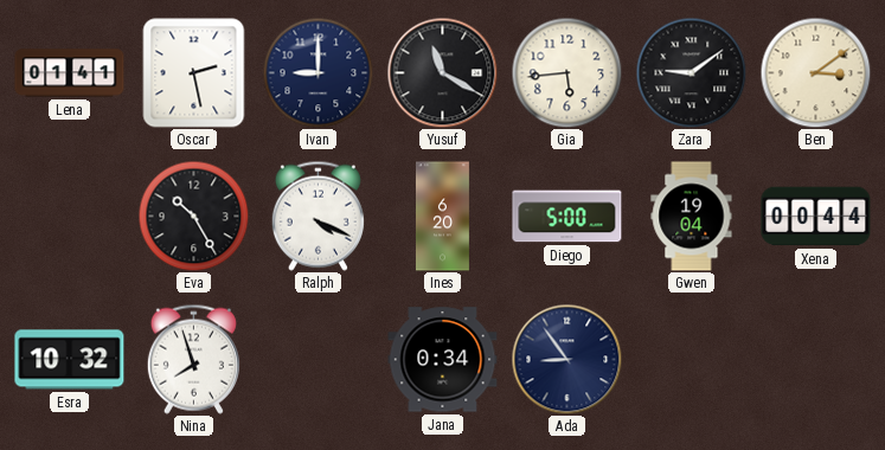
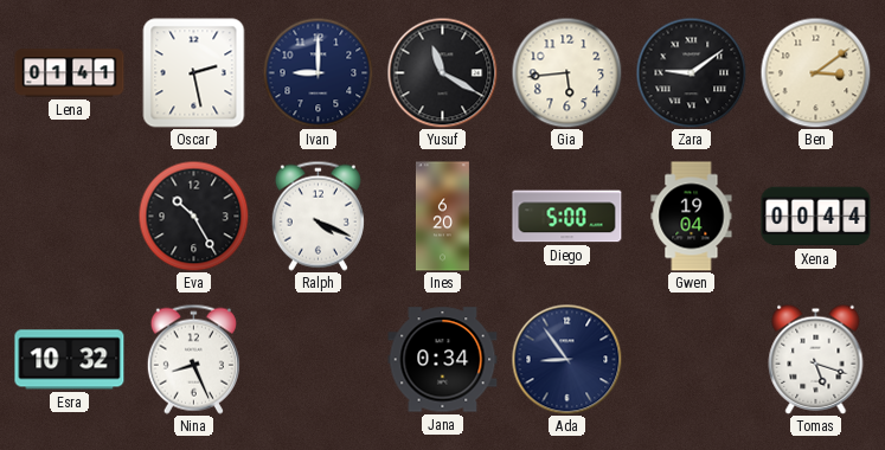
Nina: 7:57 -> 8:26
Tomas: none -> 5:18
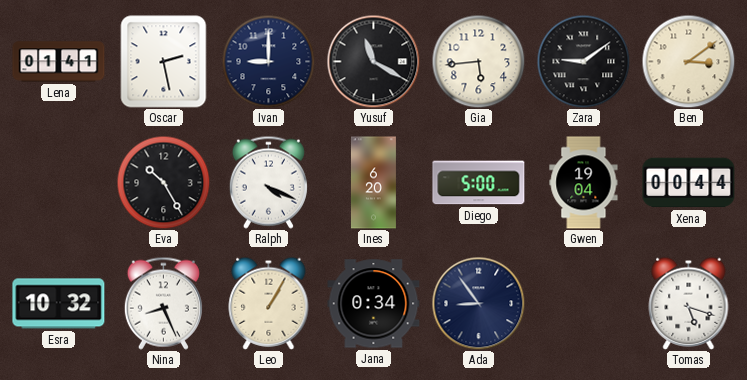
Leo: none -> 1:05
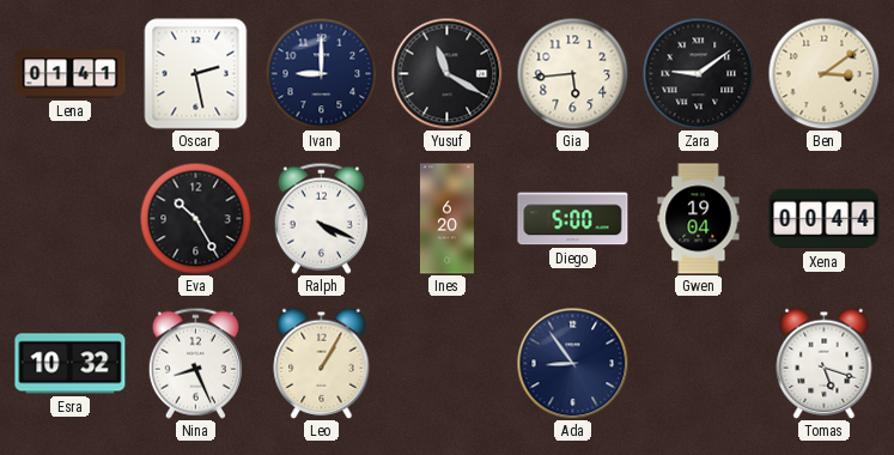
Jana: 0:34 -> none
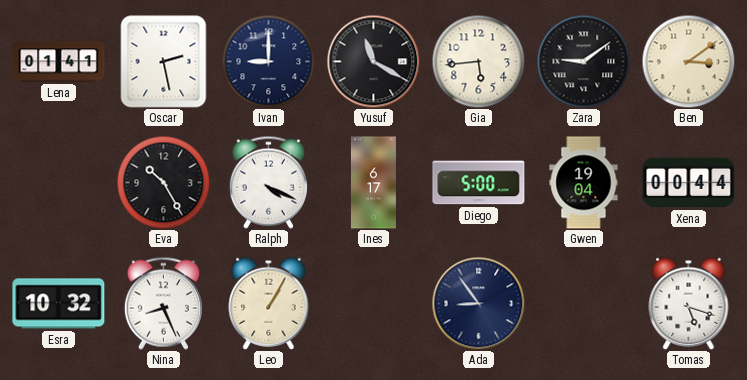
Ines: 6:20 -> 6:17
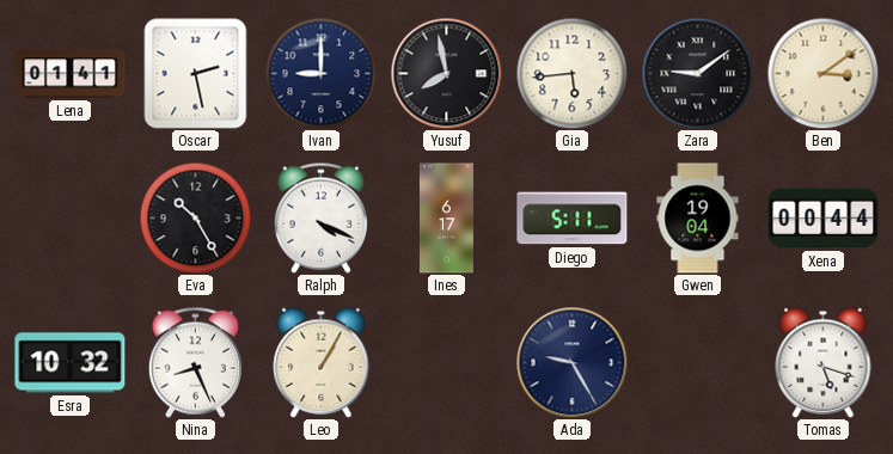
Yusuf: 11:20 -> 7:58
Diego: 5:00 -> 5:11
Ada: 8:54 -> 9:25
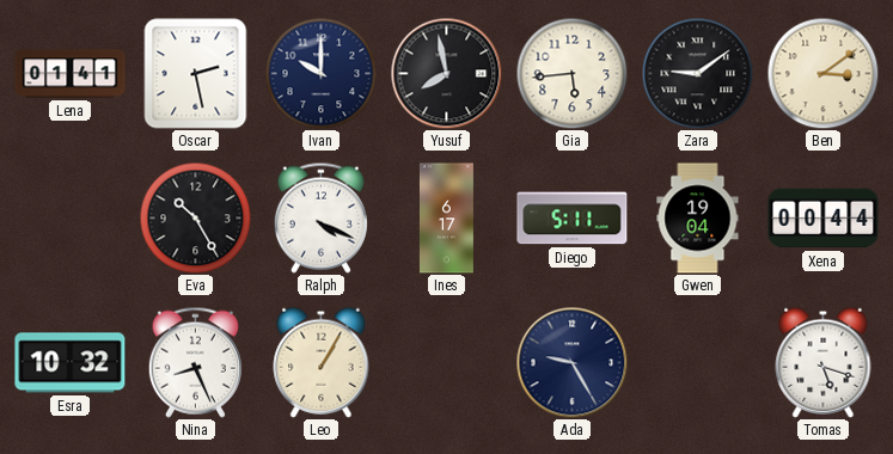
Ivan: 9:00 -> 10:00
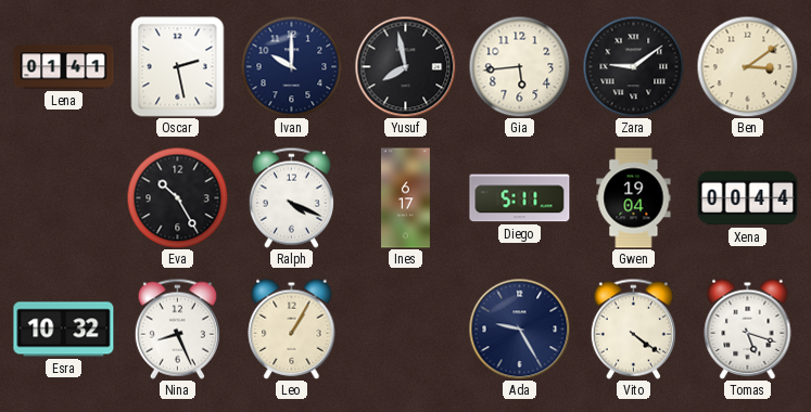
Vito: none -> 4:21
